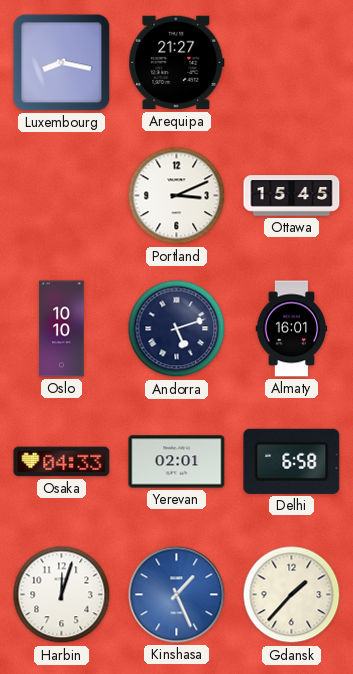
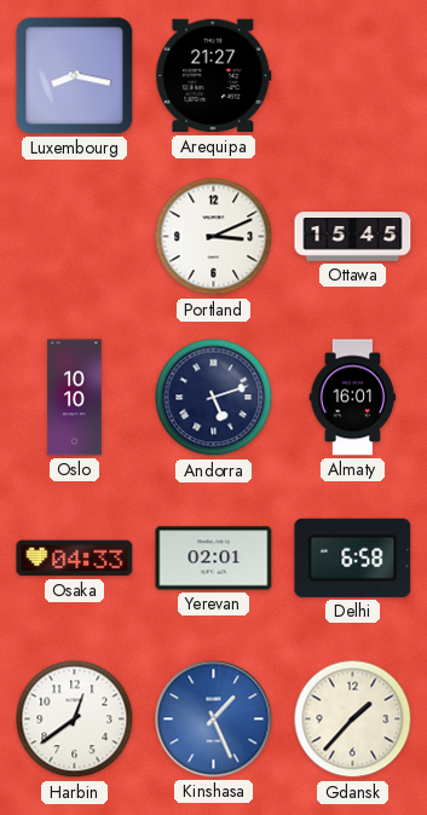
Harbin: 12:03 -> 12:39
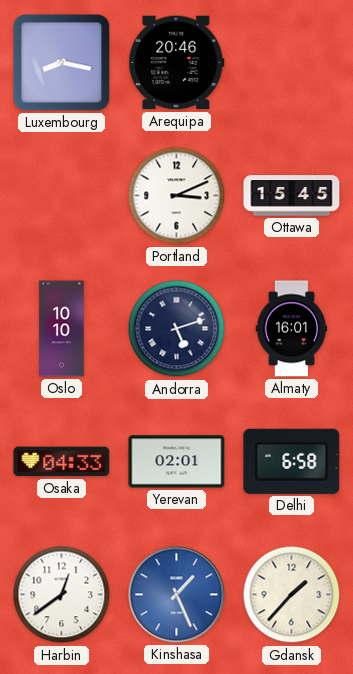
Arequipa: 21:27 -> 20:46
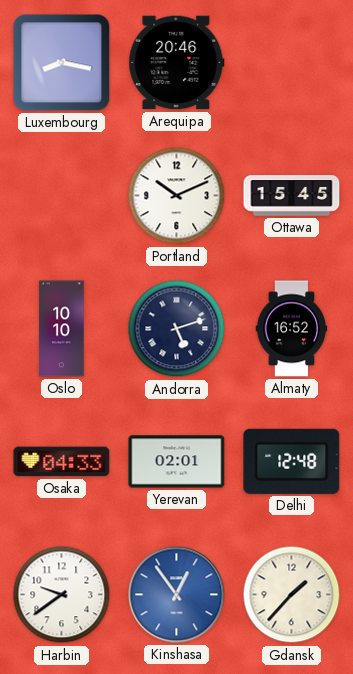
Portland: 3:11 -> 10:11
Almaty: 16:01 -> 16:52
Delhi: 6:58 -> 12:48
Harbin: 12:39 -> 9:39
Kinshasa: 1:26 -> 12:54
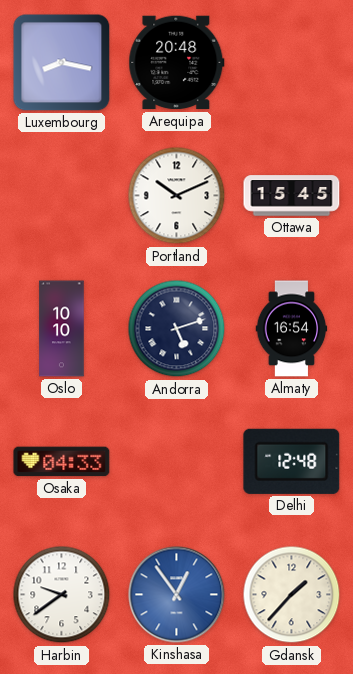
Arequipa: 20:46 -> 20:48
Almaty: 16:52 -> 16:54
Yerevan: 02:01 -> none
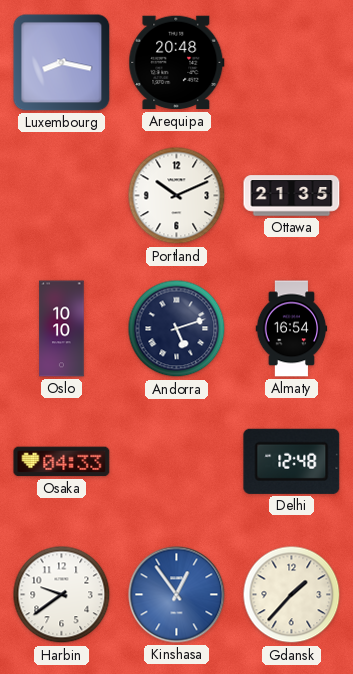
Ottawa: 15:45 -> 21:35
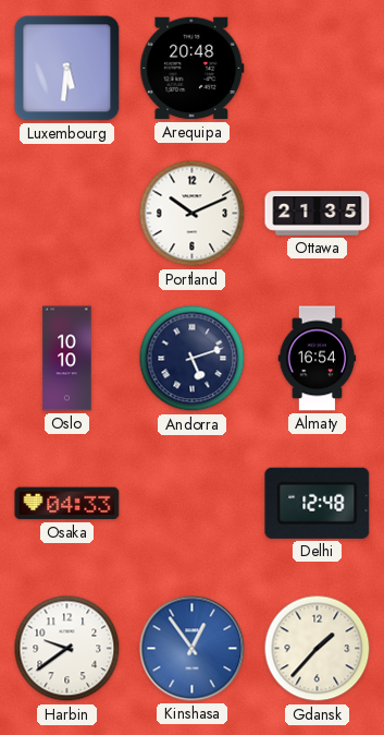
Luxembourg: 8:17 -> 5:31
